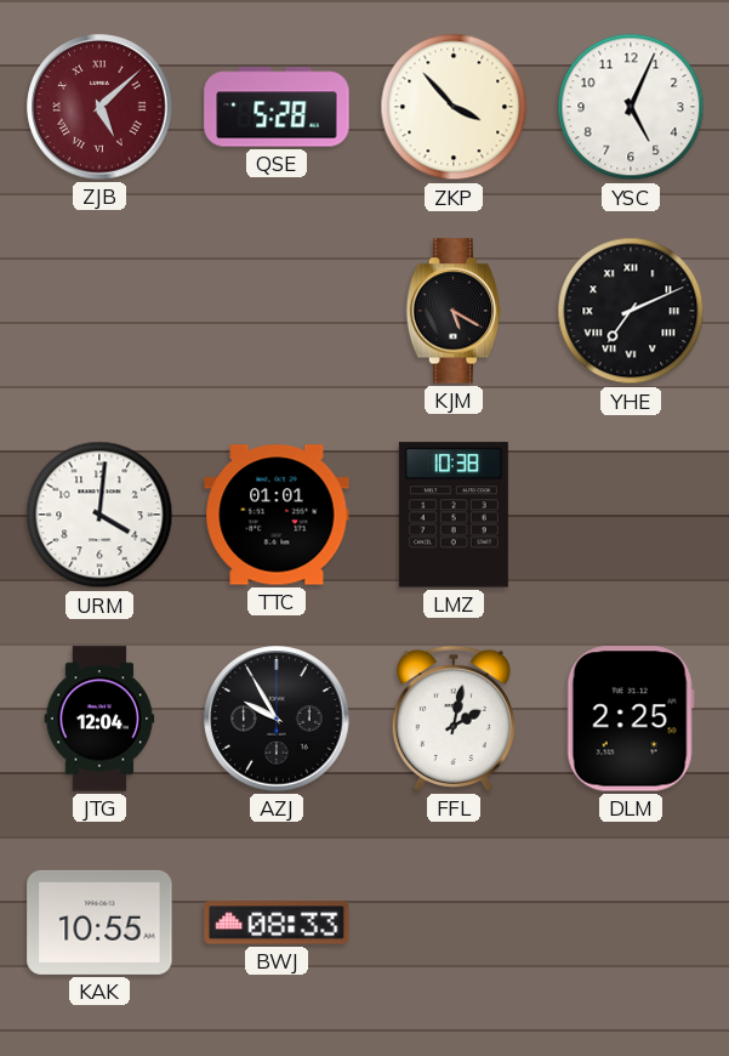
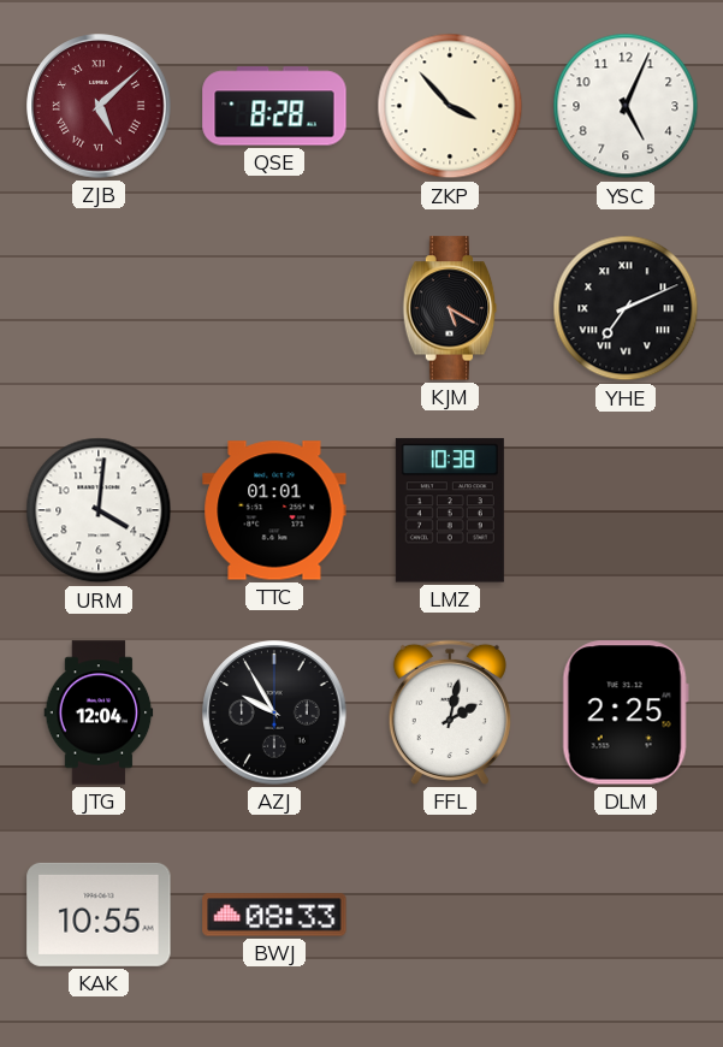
QSE: 5:28 -> 8:28
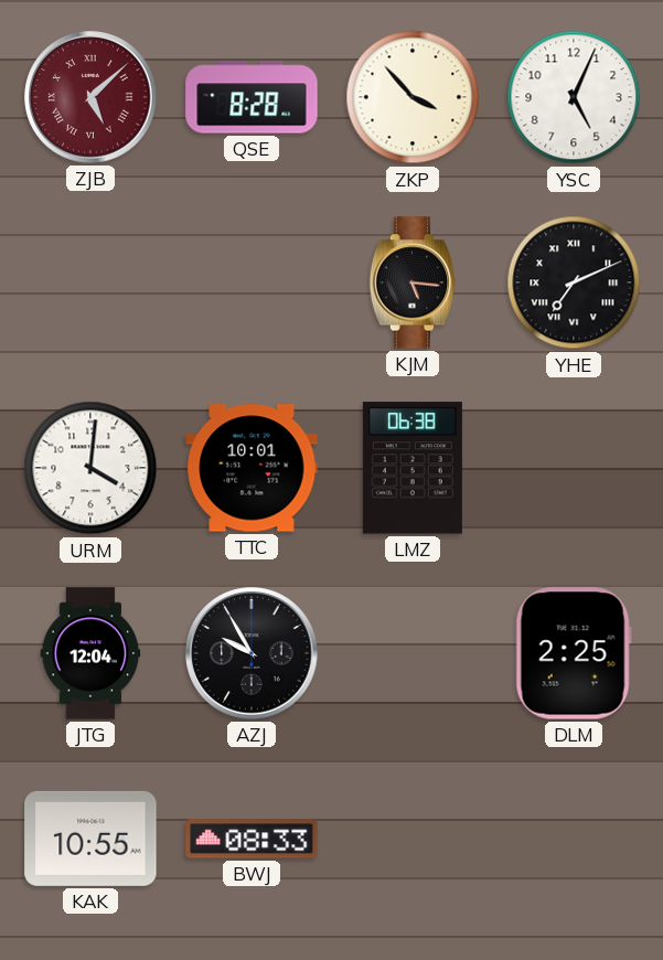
KJM: 5:20 -> 5:16
TTC: 01:01 -> 10:01
LMZ: 10:38 -> 06:38
FFL: 2:02 -> none
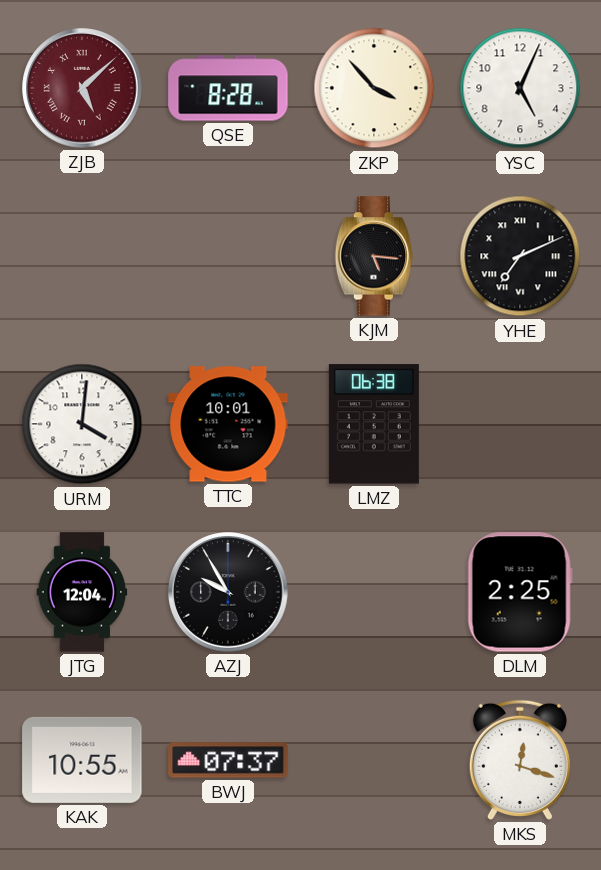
BWJ: 08:33 -> 07:37
MKS: none -> 12:18
